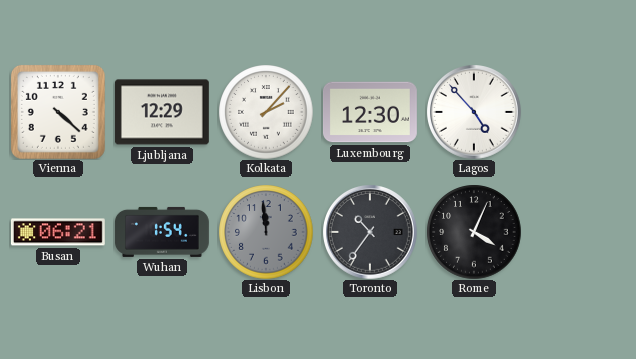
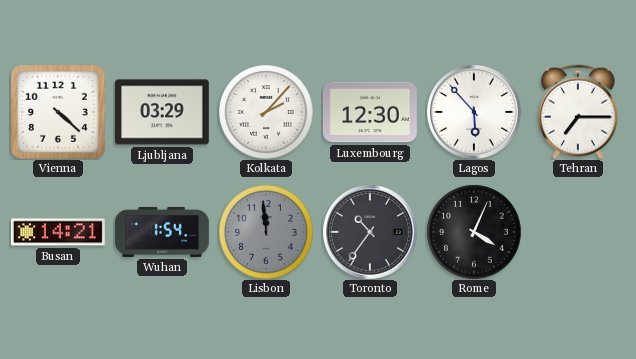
Ljubljana: 12:29 -> 03:29
Lagos: 4:53 -> 5:53
Tehran: none -> 7:15
Busan: 06:21 -> 14:21
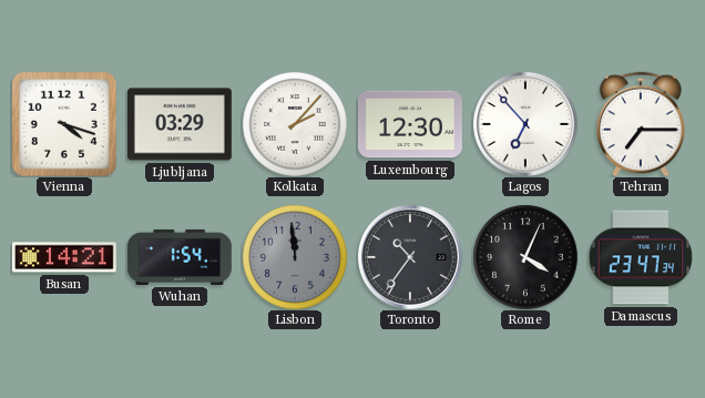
Vienna: 4:22 -> 4:18
Lagos: 5:53 -> 6:53
Damascus: none -> 23:47
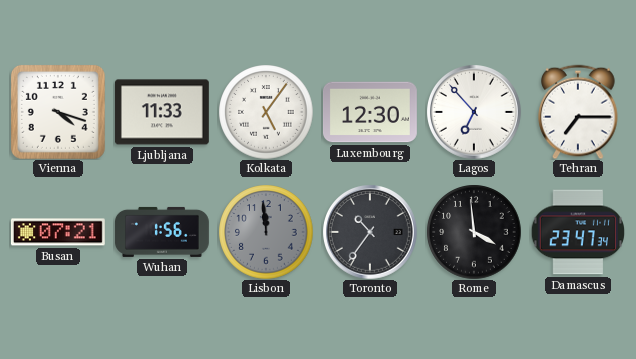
Ljubljana: 03:29 -> 11:33
Kolkata: 2:07 -> 5:06
Busan: 14:21 -> 07:21
Wuhan: 1:54 -> 1:56
Rome: 4:04 -> 3:59
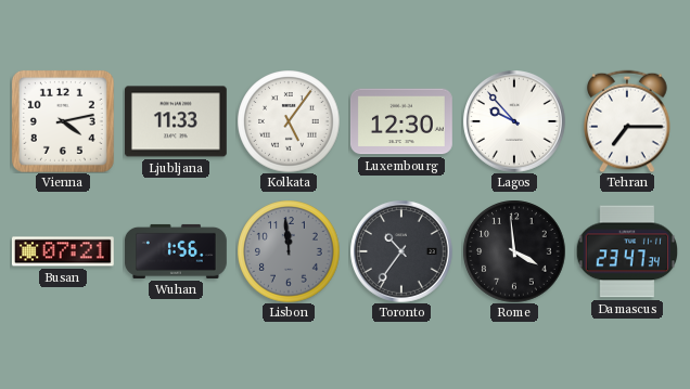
Vienna: 4:18 -> 4:13
Lagos: 6:53 -> 9:53
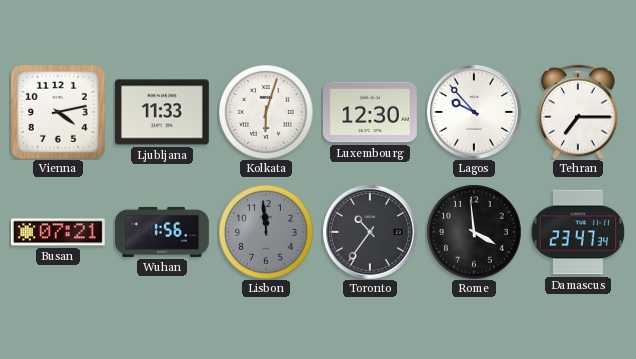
Kolkata: 5:06 -> 6:03
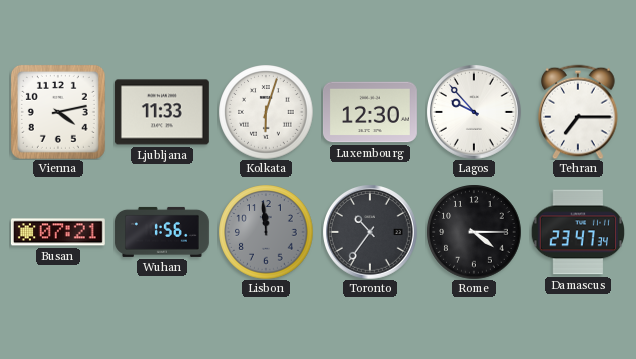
Rome: 3:59 -> 4:15
